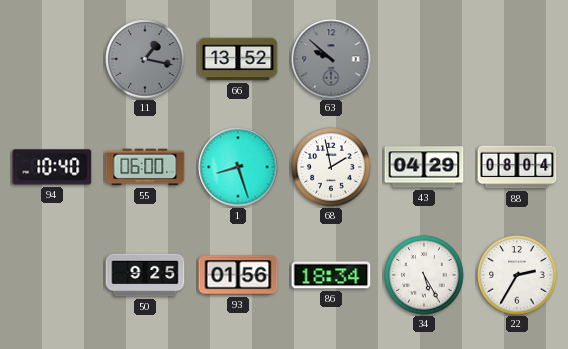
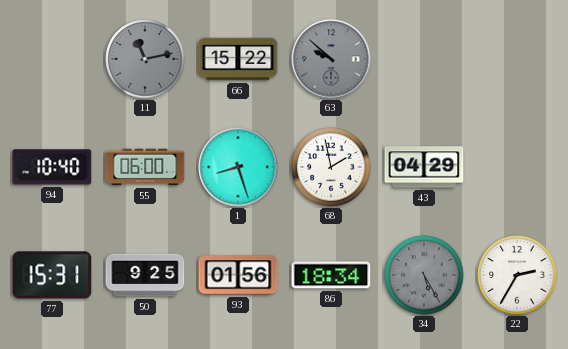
11: 1:17 -> 11:13
66: 13:52 -> 15:22
88: 08:04 -> none
77: none -> 15:31
34 dial: white -> grey
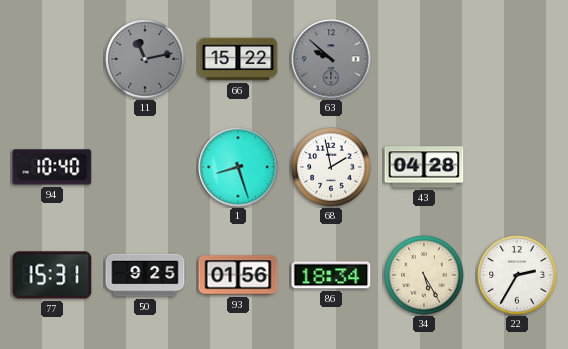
55: 06:00 -> none
43: 04:29 -> 04:28
34 dial: grey -> cream
